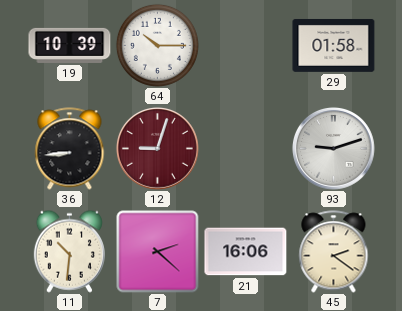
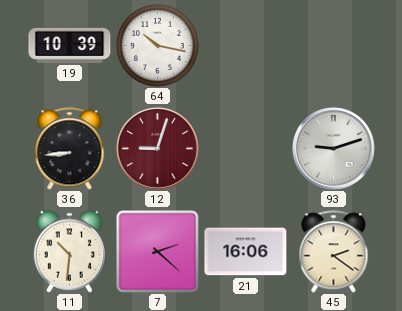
64: 10:15 -> 10:17
29: 01:58 -> none
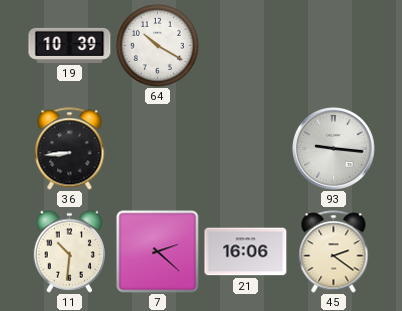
64: 10:17 -> 10:20
12: 9:03 -> none
93: 9:12 -> 9:16
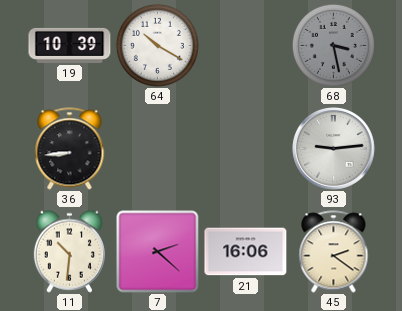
68: none -> 3:28
93: 9:16 -> 9:14
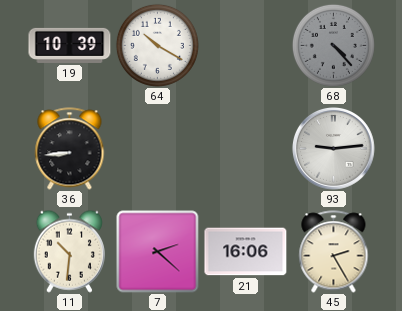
68: 3:28 -> 4:23
45: 2:21 -> 2:25
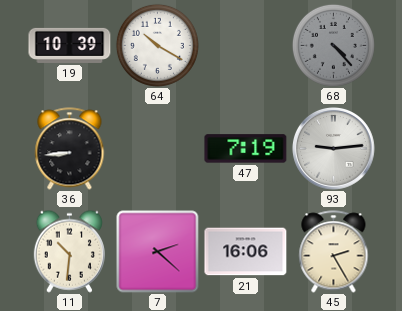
47: none -> 7:19
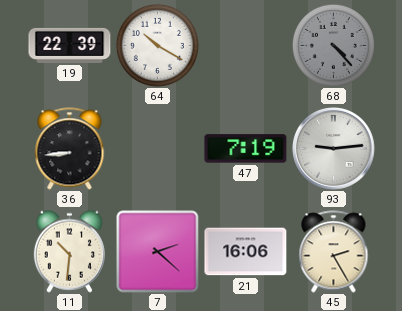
19: 10:39 -> 22:39
